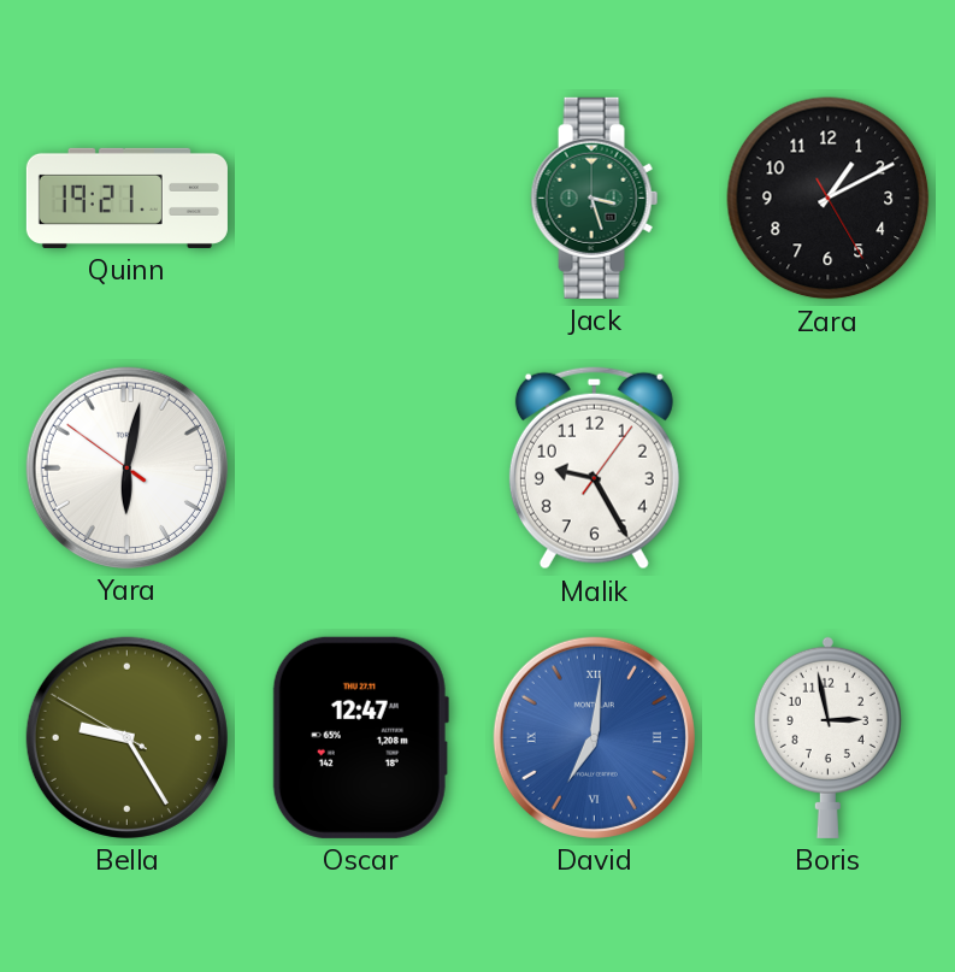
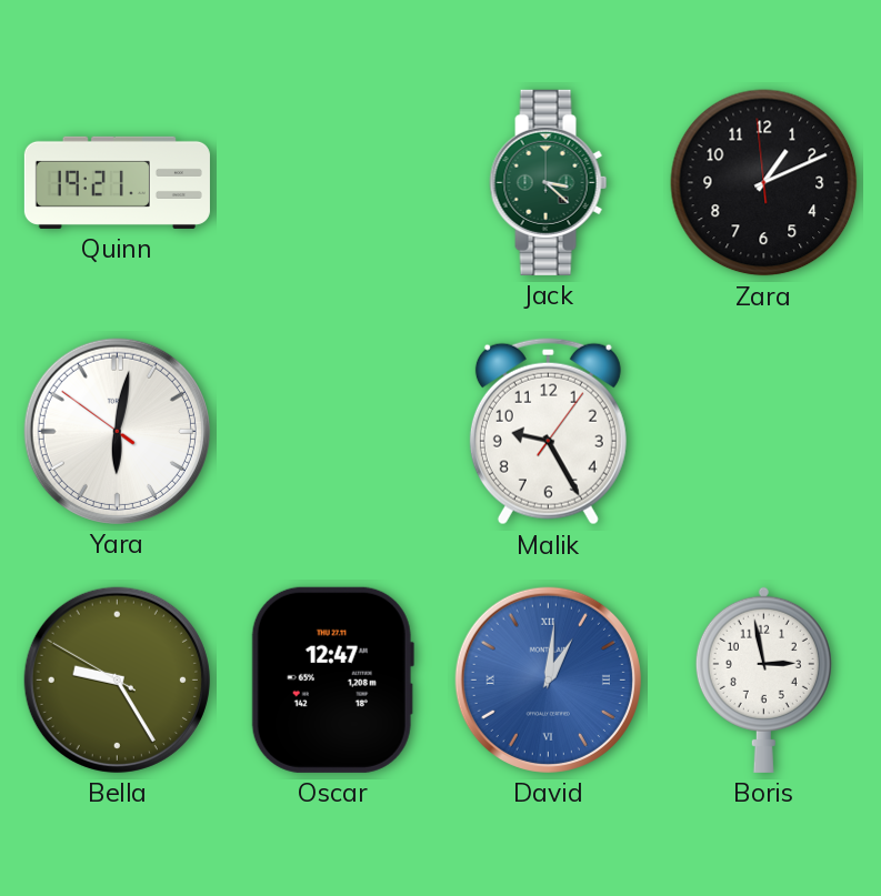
Jack: 3:27 -> 3:22
Zara: 1:10:25 -> 1:10:59
David: 7:01 -> 1:01
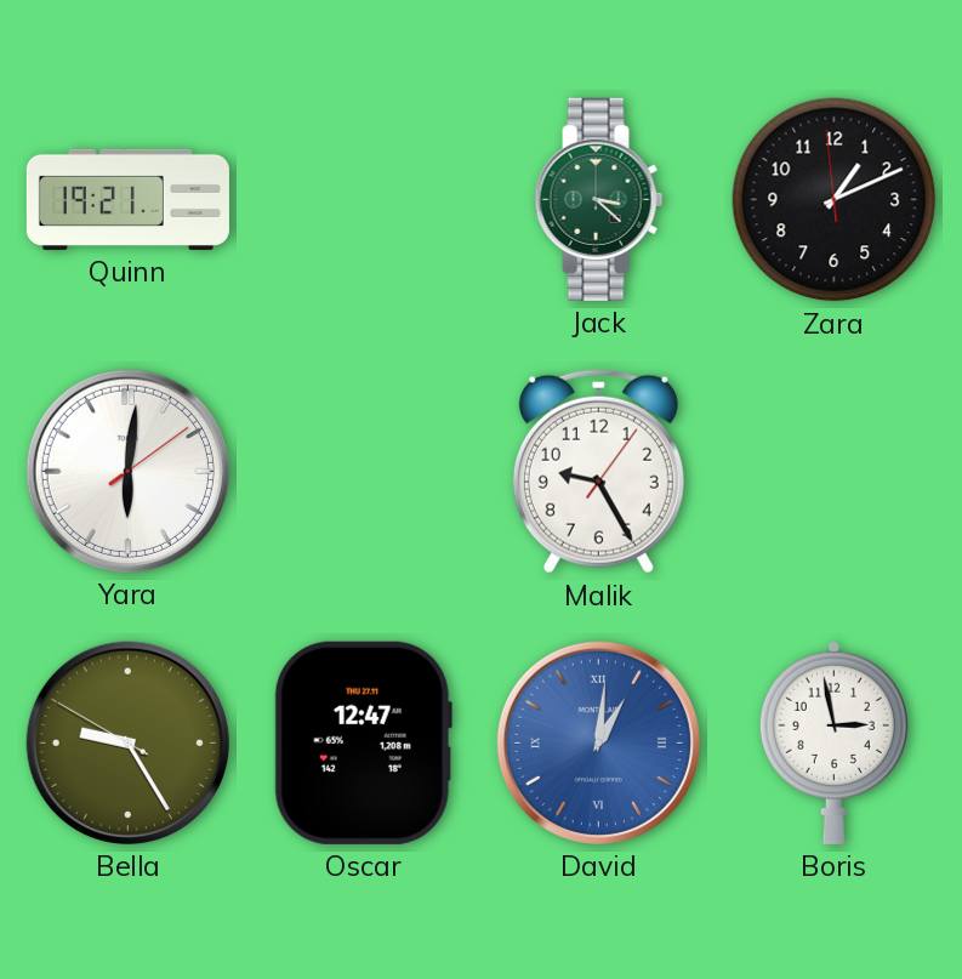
Yara: 6:01:51 -> 6:01:09
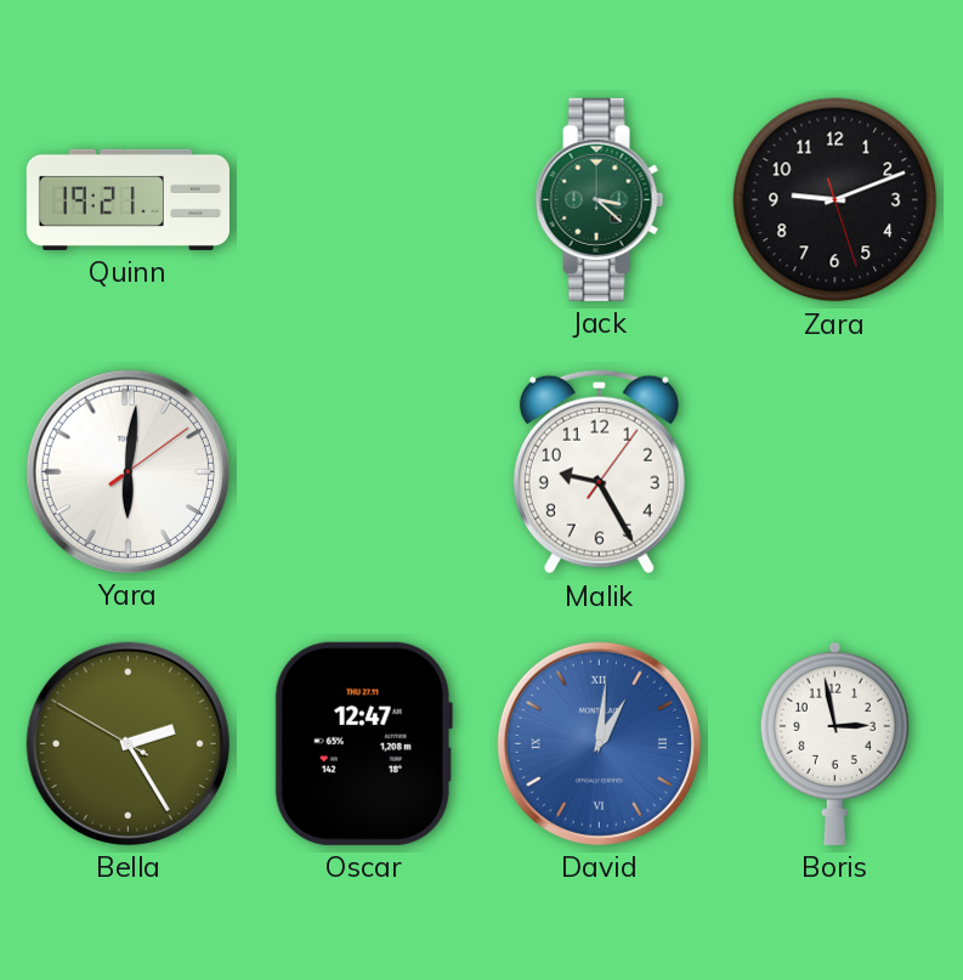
Zara: 1:10 -> 9:11
Bella: 9:24 -> 2:24
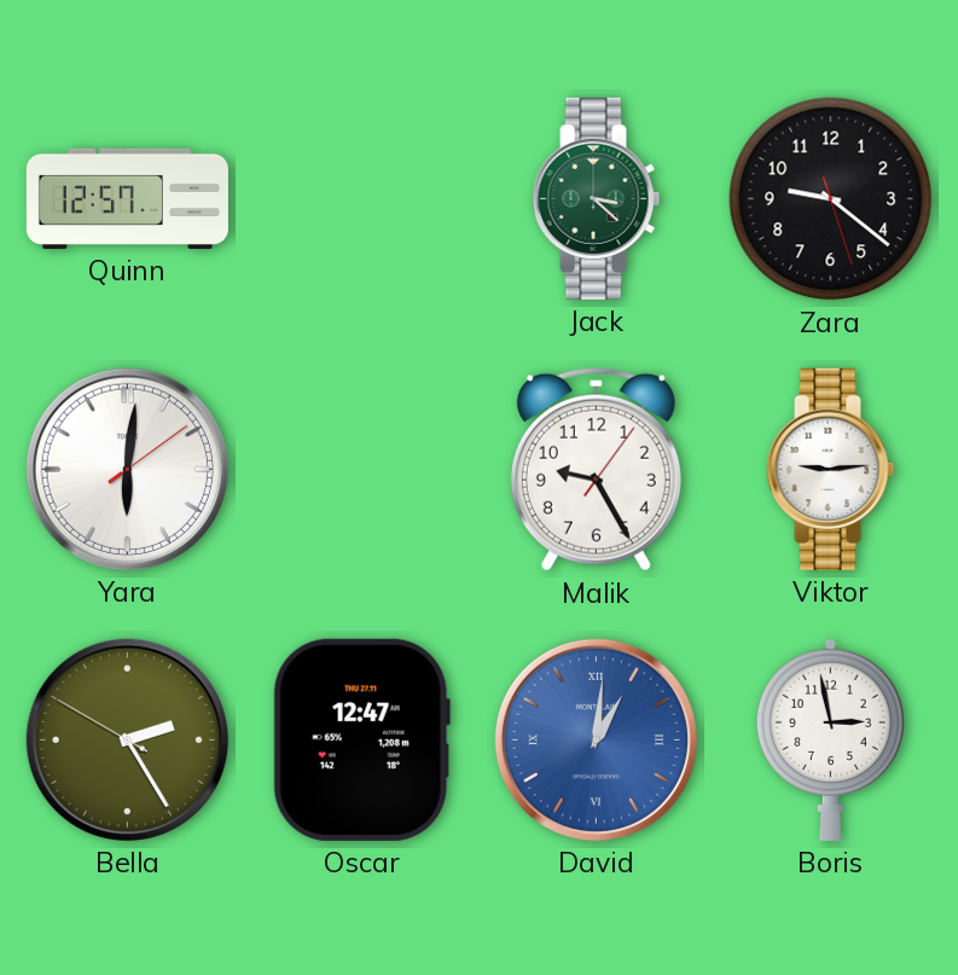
Quinn: 19:21 -> 12:57
Zara: 9:11 -> 9:21
Viktor: none -> 9:14
